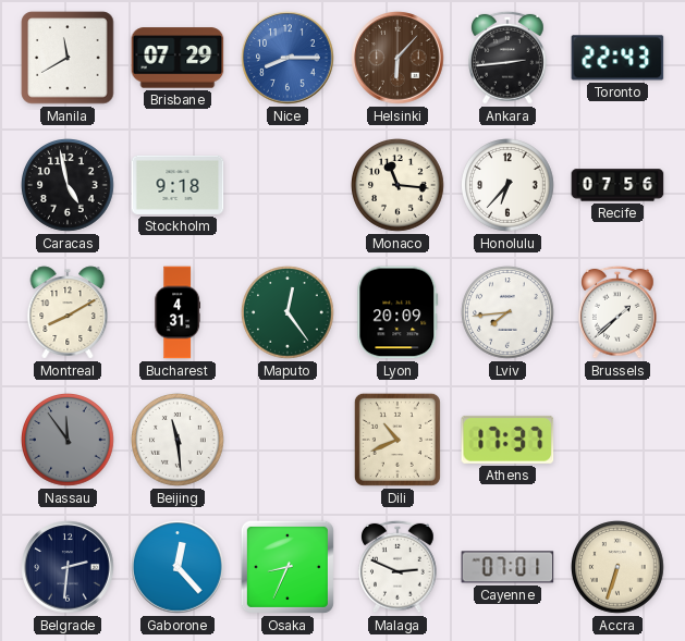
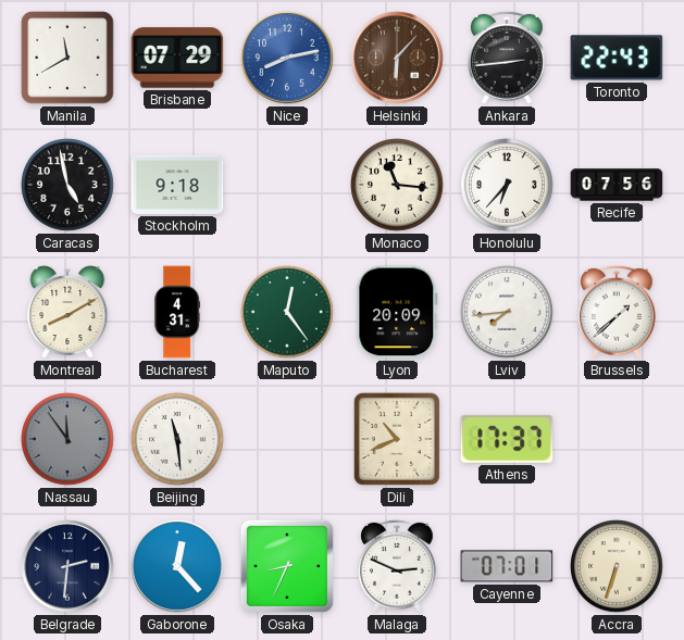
Nice: 8:15 -> 8:13
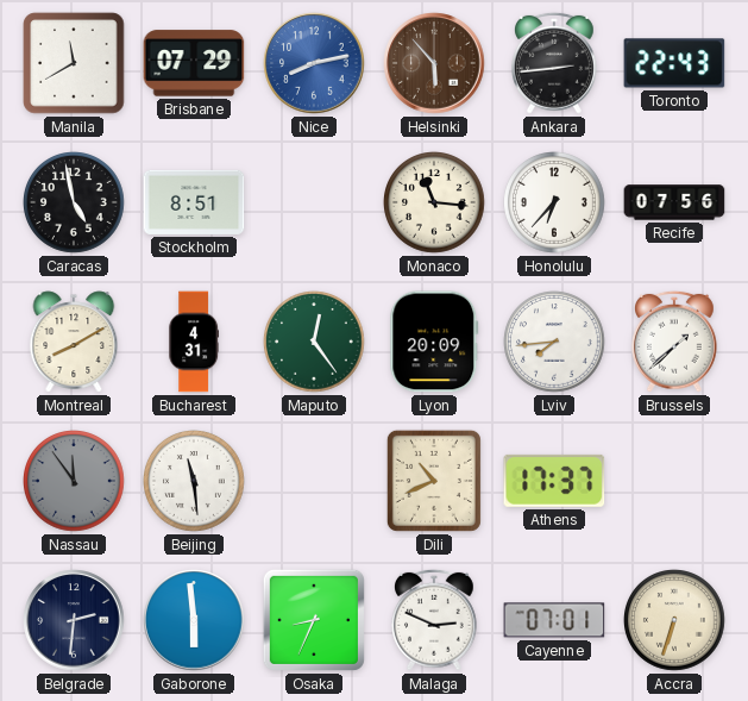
Helsinki: 6:07 -> 5:53
Stockholm: 9:18 -> 8:51
Gaborone: 12:23 -> 5:59
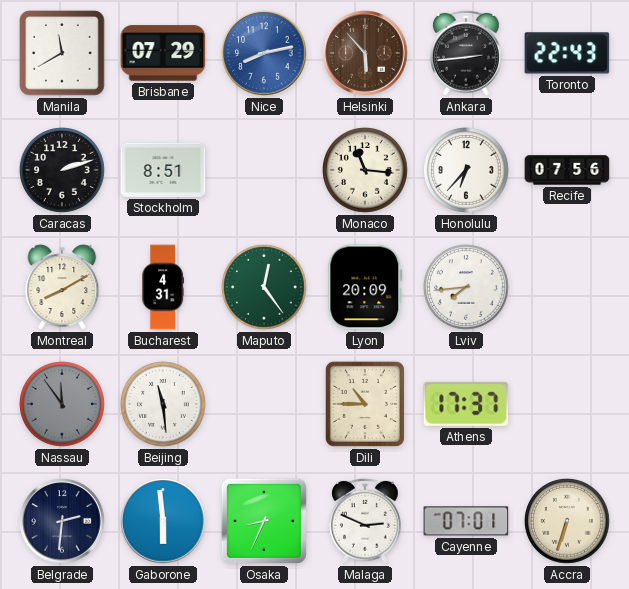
Caracas: 4:58 -> 2:12
Brussels: 1:38 -> none
Dili: 10:41 -> 10:45
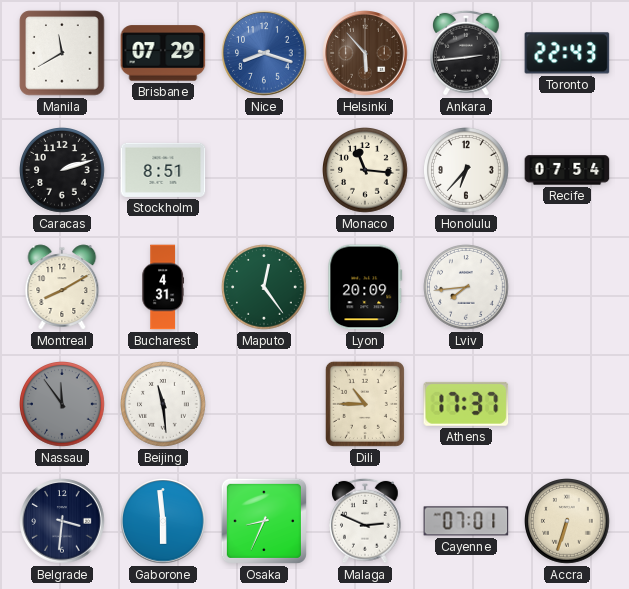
Nice: 8:13 -> 8:18
Recife: 07:56 -> 07:54
Belgrade: 2:31 -> 3:31
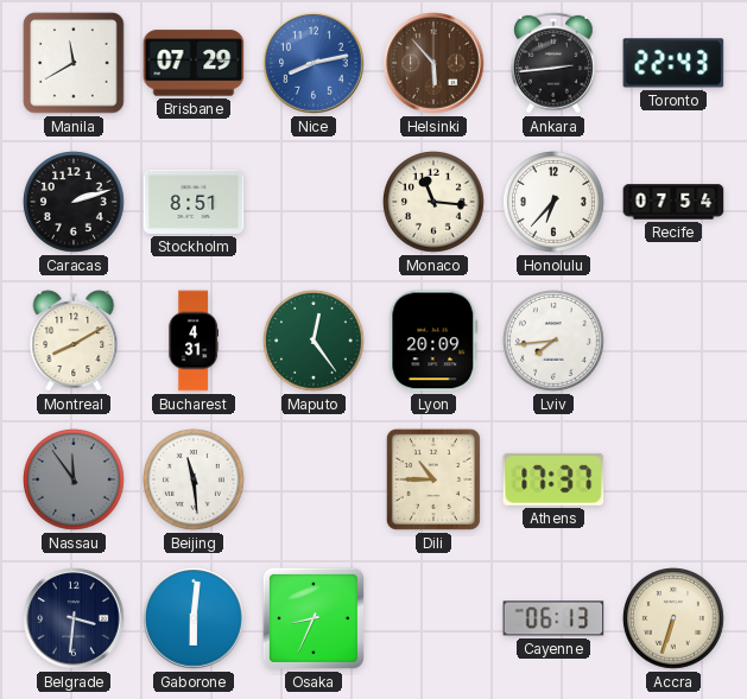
Nice: 8:18 -> 8:13
Gaborone: 5:59 -> 6:01
Malaga: 2:49 -> none
Cayenne: 07:01 -> 06:13
